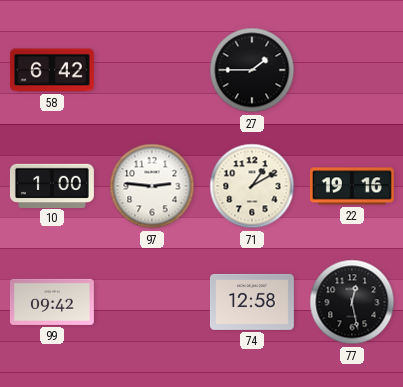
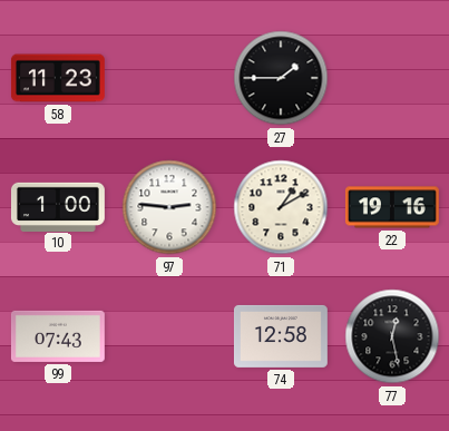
58: 6:42 -> 11:23
99: 09:42 -> 07:43
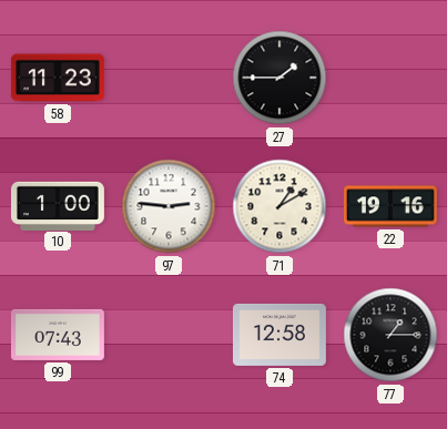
77: 12:28 -> 1:15
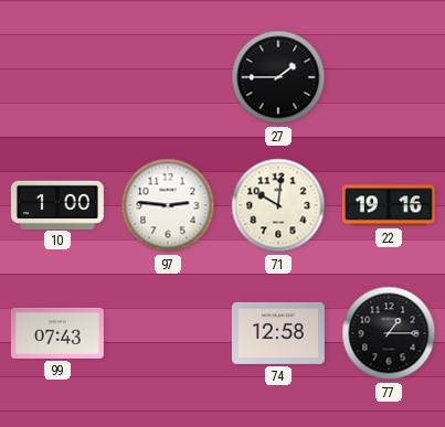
58: 11:23 -> none
71: 1:10 -> 10:01
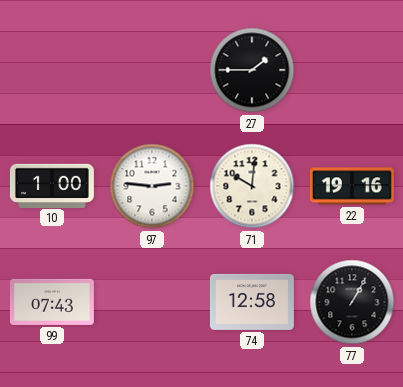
77: 1:15 -> 1:05
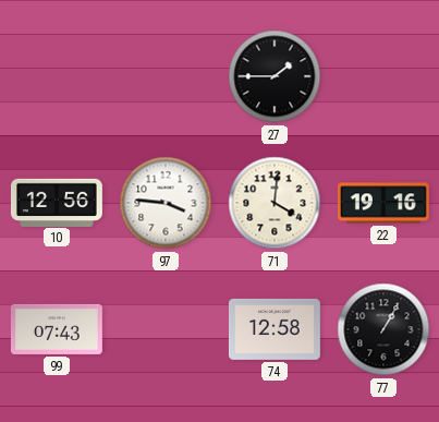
10: 1:00 -> 12:56
97: 2:46 -> 3:46
71: 10:01 -> 4:01
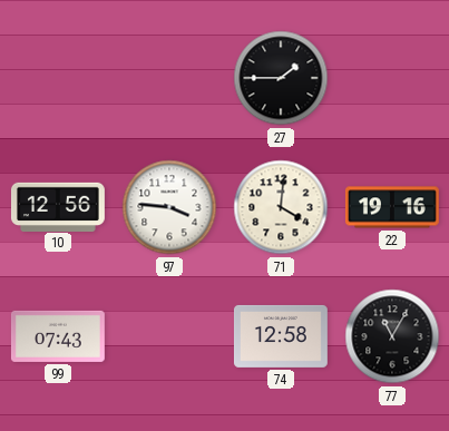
77: 1:05 -> 11:05
